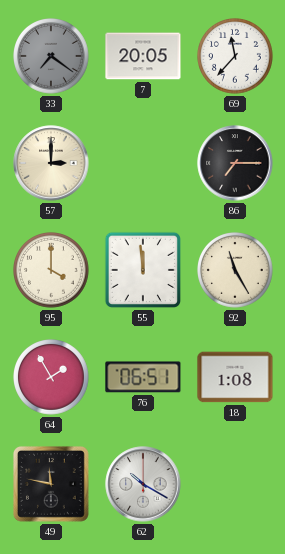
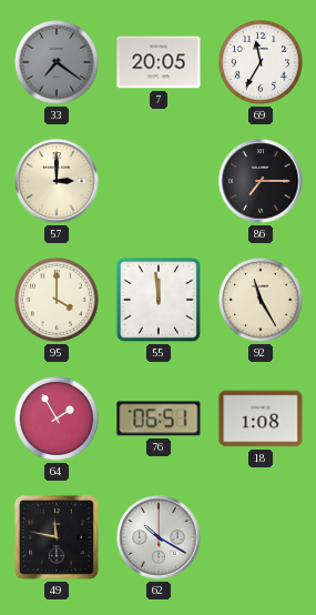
69: 11:37 -> 11:35
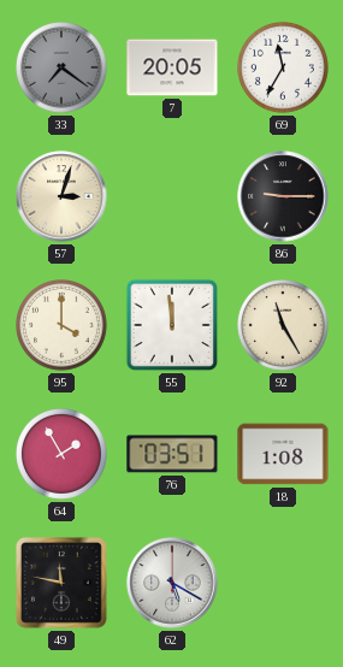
57: 3:00 -> 3:03
86: 7:15 -> 9:15
76: 06:51 -> 03:51
62: 10:20 -> 5:20
